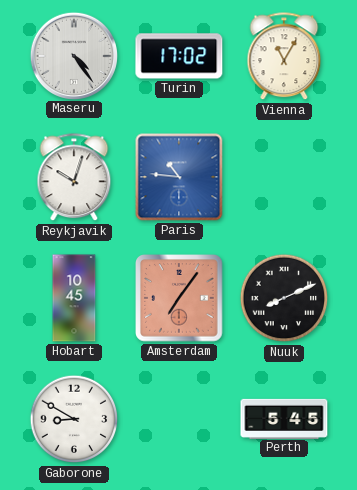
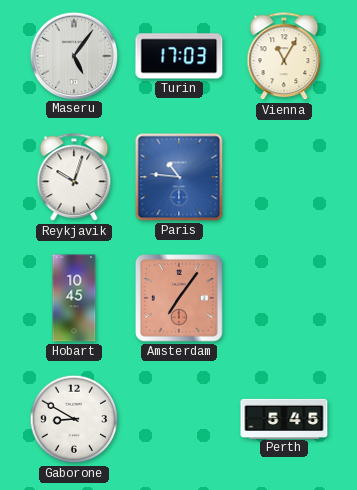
Maseru: 4:24 -> 5:06
Turin: 17:02 -> 17:03
Nuuk: 8:11 -> none
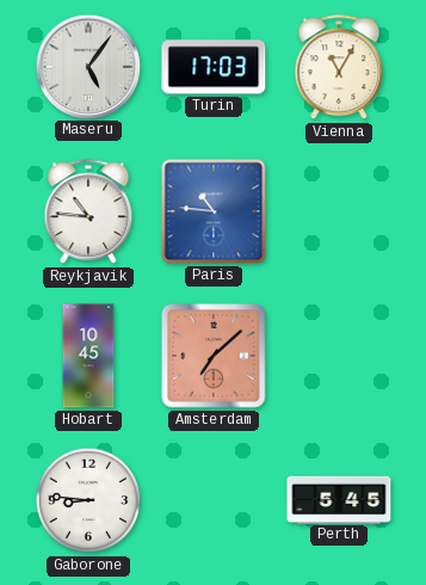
Reykjavik: 10:03 -> 10:46
Amsterdam: 7:06 -> 7:08
Gaborone: 8:50 -> 8:46
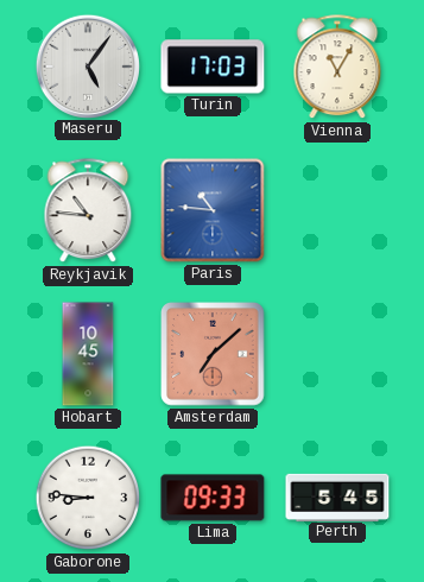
Lima: none -> 09:33
